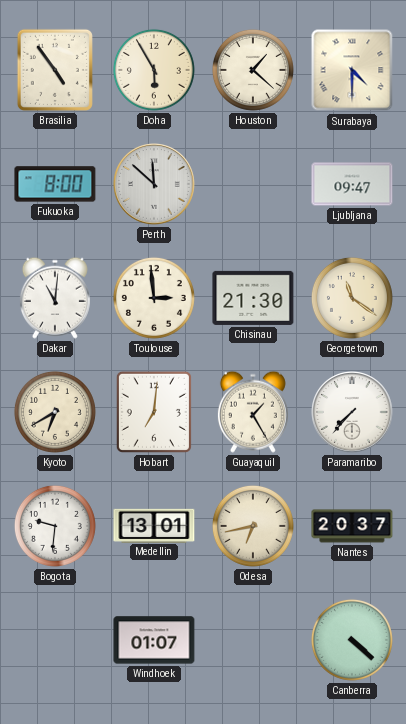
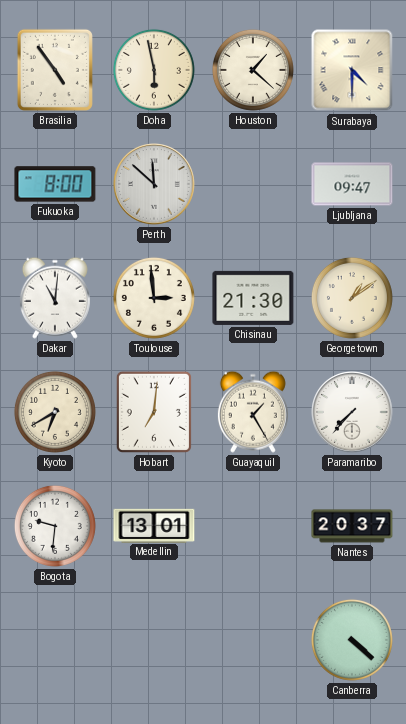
Doha: 5:55 -> 5:58
Georgetown: 11:21 -> 1:09
Odesa: 6:43 -> none
Windhoek: 01:07 -> none
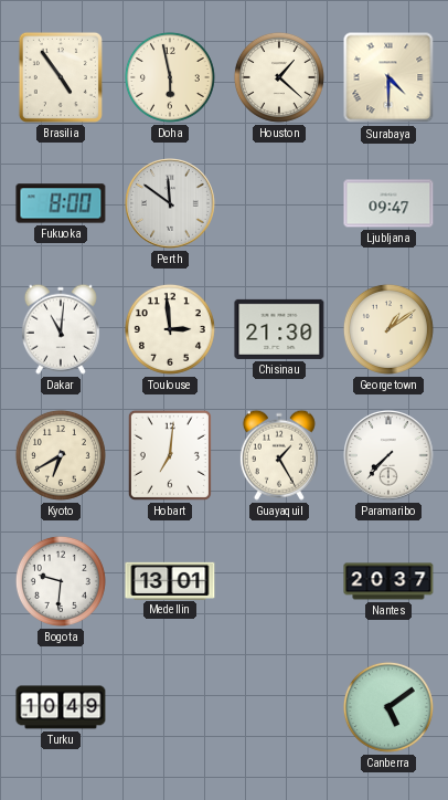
Perth: 11:52 -> 11:51
Turku: none -> 10:49
Canberra: 4:22 -> 5:09
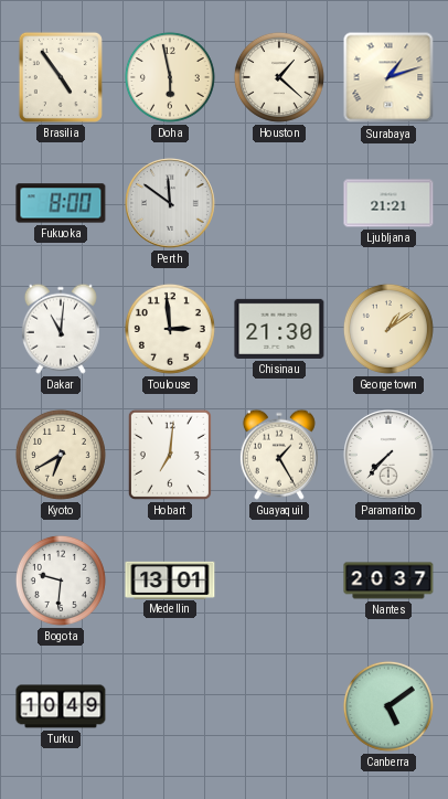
Surabaya: 4:30 -> 1:12
Ljubljana: 09:47 -> 21:21
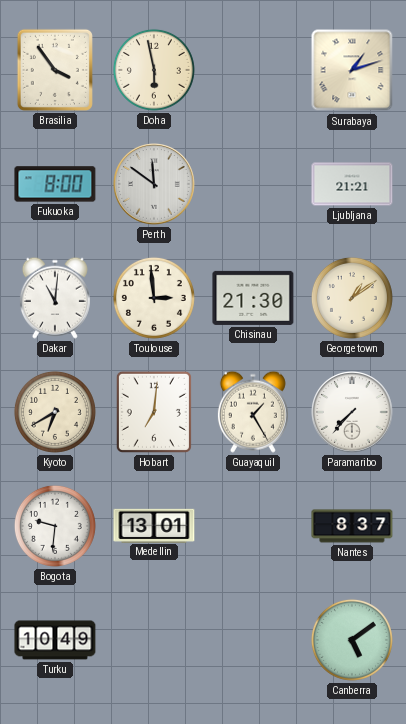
Brasilia: 4:54 -> 3:54
Houston: 1:22 -> none
Nantes: 20:37 -> 8:37
